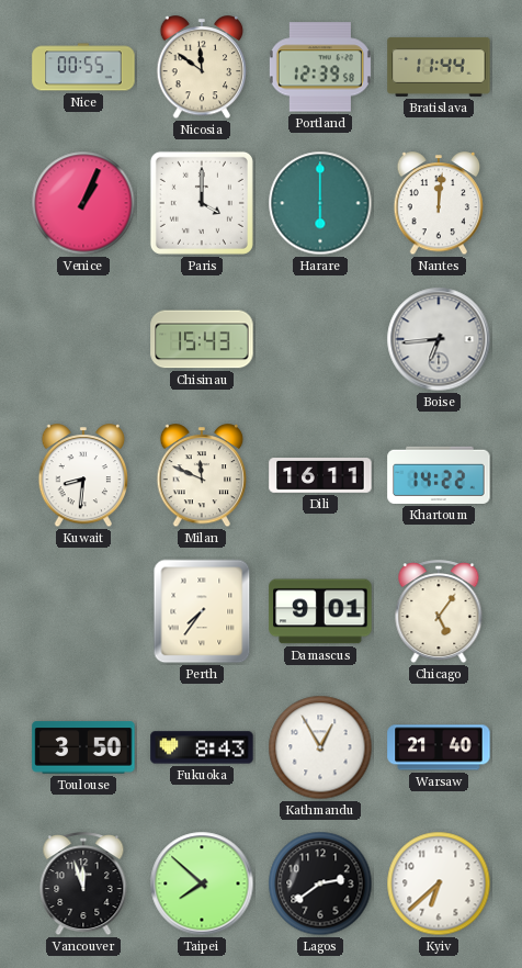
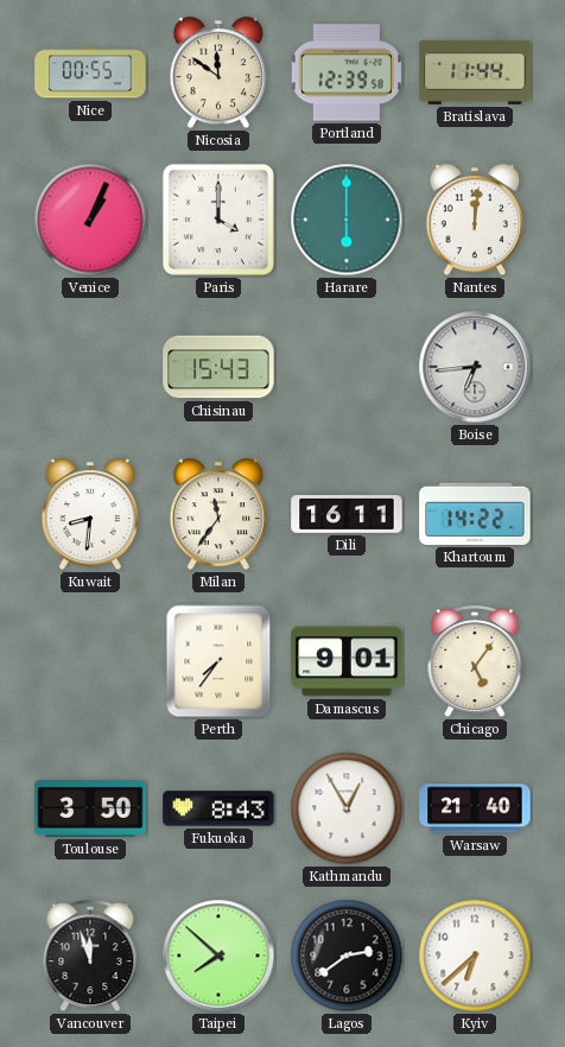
Milan: 11:49 -> 11:36
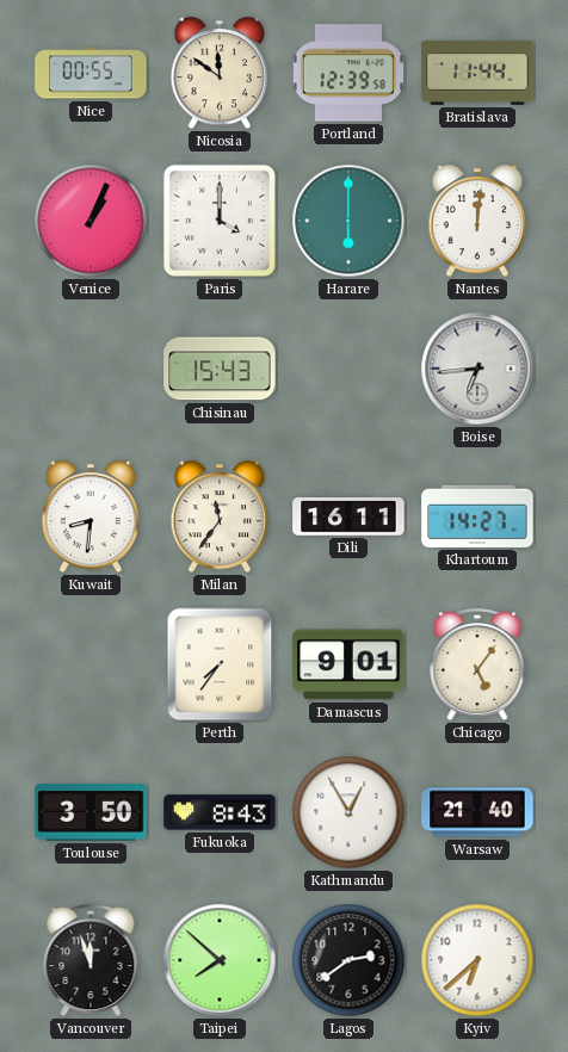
Khartoum: 14:22 -> 14:27
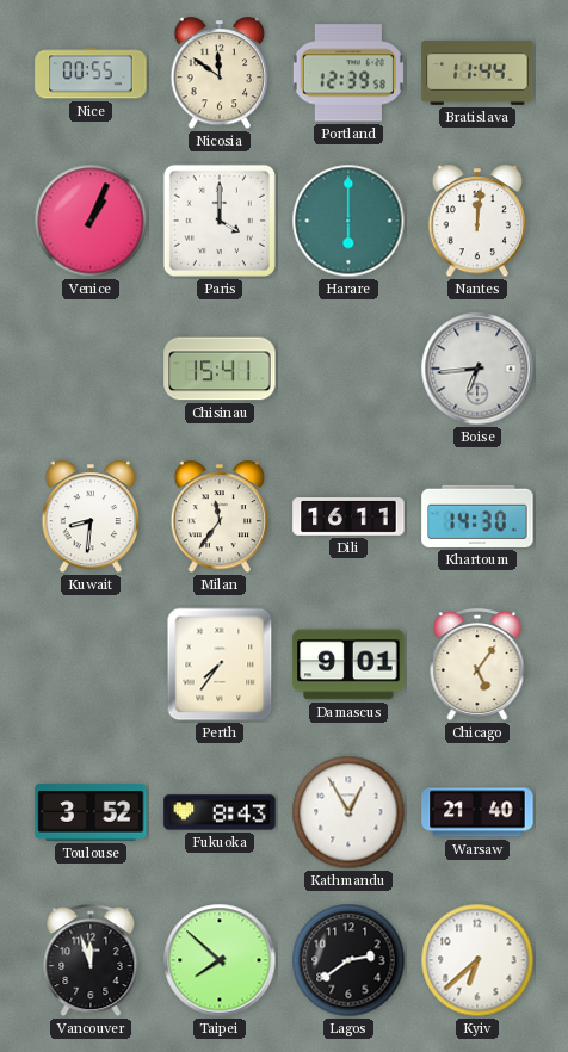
Chisinau: 15:43 -> 15:41
Khartoum: 14:27 -> 14:30
Toulouse: 3:50 -> 3:52
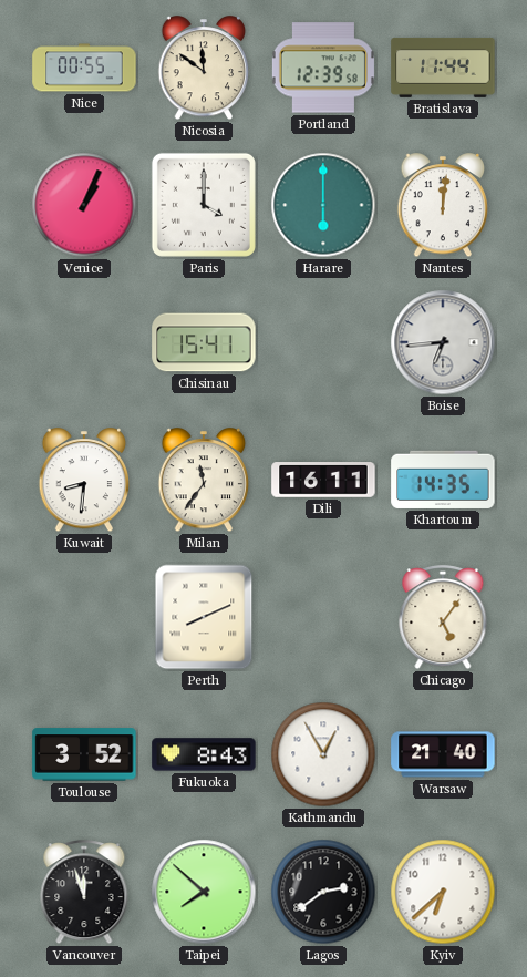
Khartoum: 14:30 -> 14:35
Perth: 7:36 -> 8:11
Damascus: 9:01 -> none
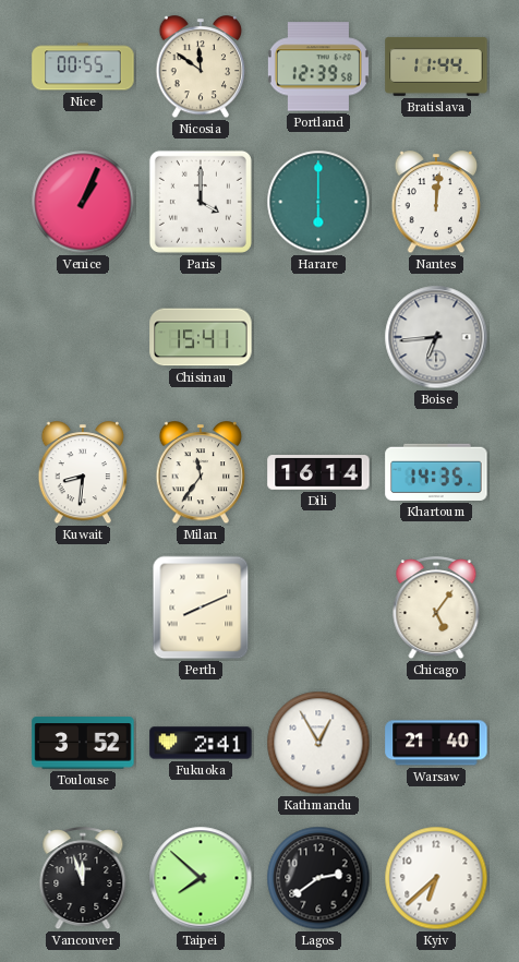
Dili: 16:11 -> 16:14
Fukuoka: 8:43 -> 2:41
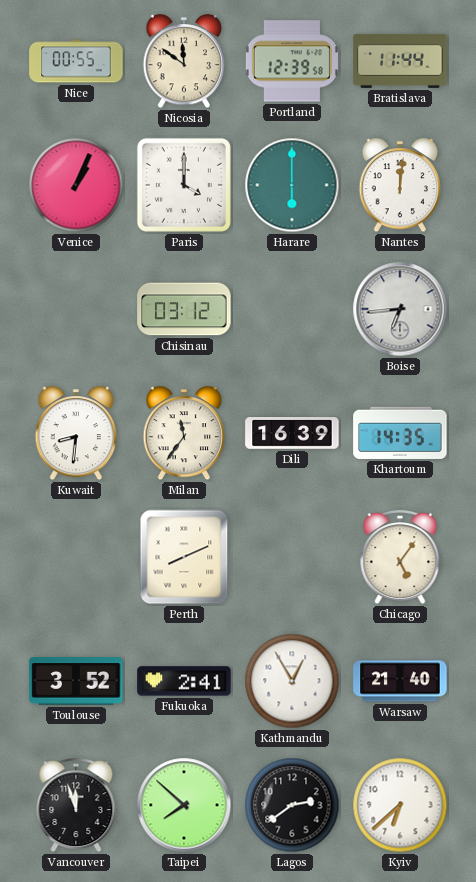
Chisinau: 15:41 -> 03:12
Dili: 16:14 -> 16:39
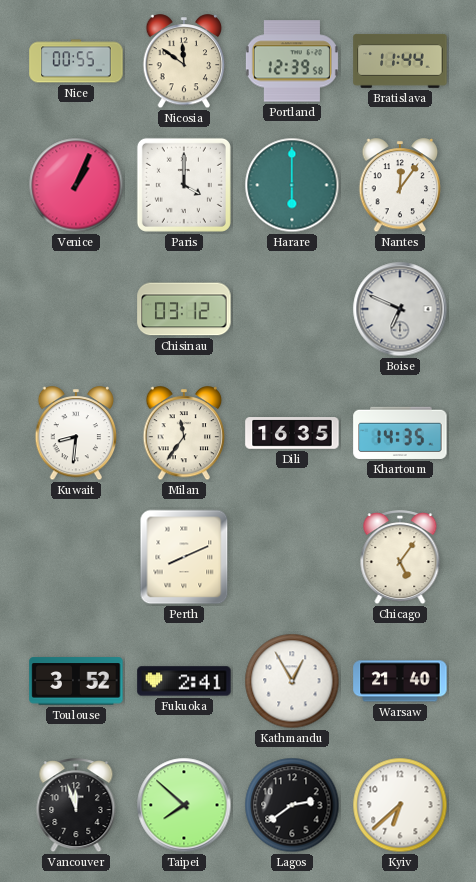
Nantes: 12:01 -> 12:06
Boise: 6:44 -> 6:49
Dili: 16:39 -> 16:35
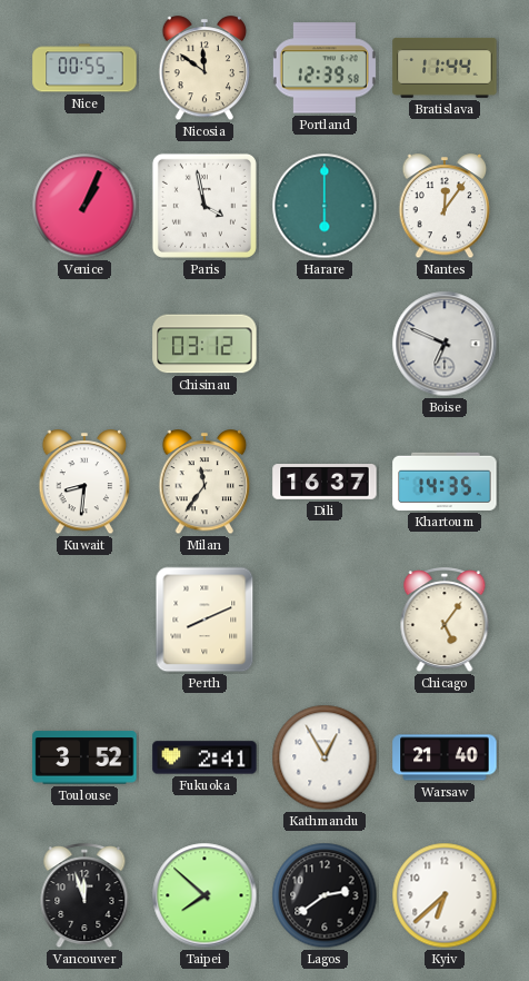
Paris: 4:00 -> 3:58
Dili: 16:35 -> 16:37
